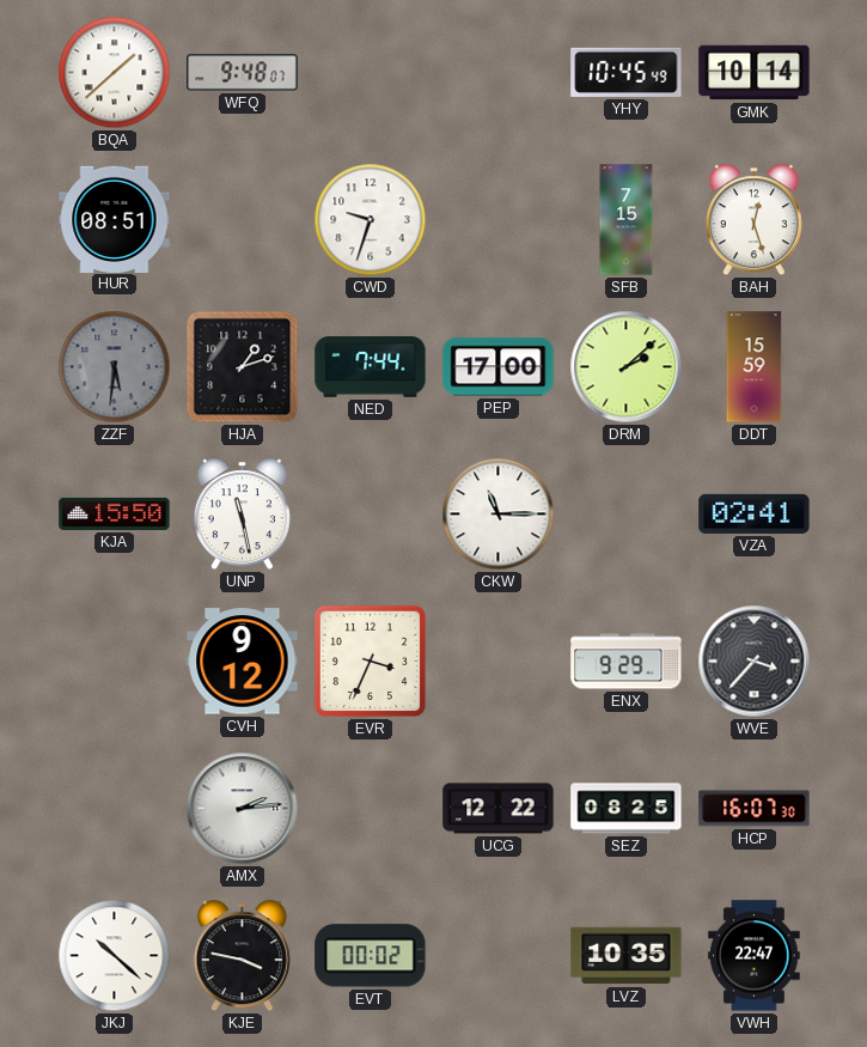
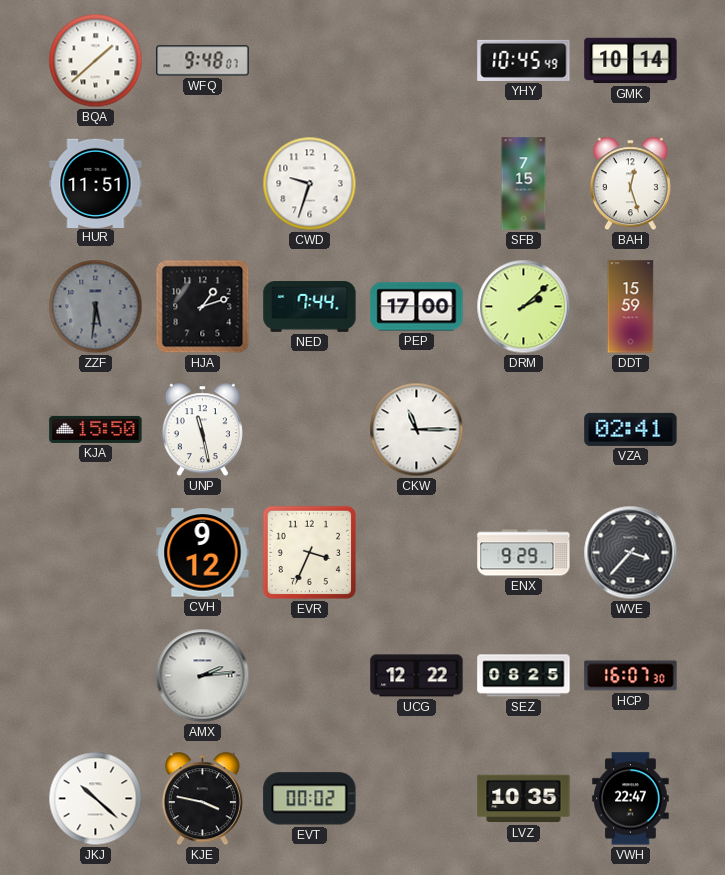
HUR: 08:51 -> 11:51
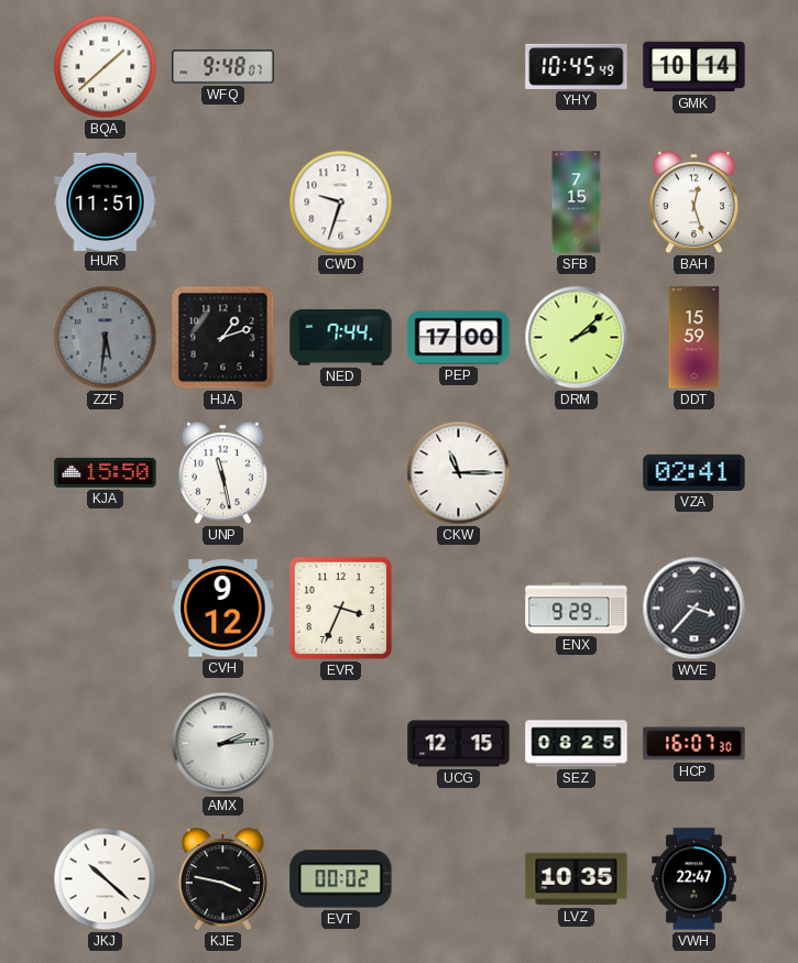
UCG: 12:22 -> 12:15
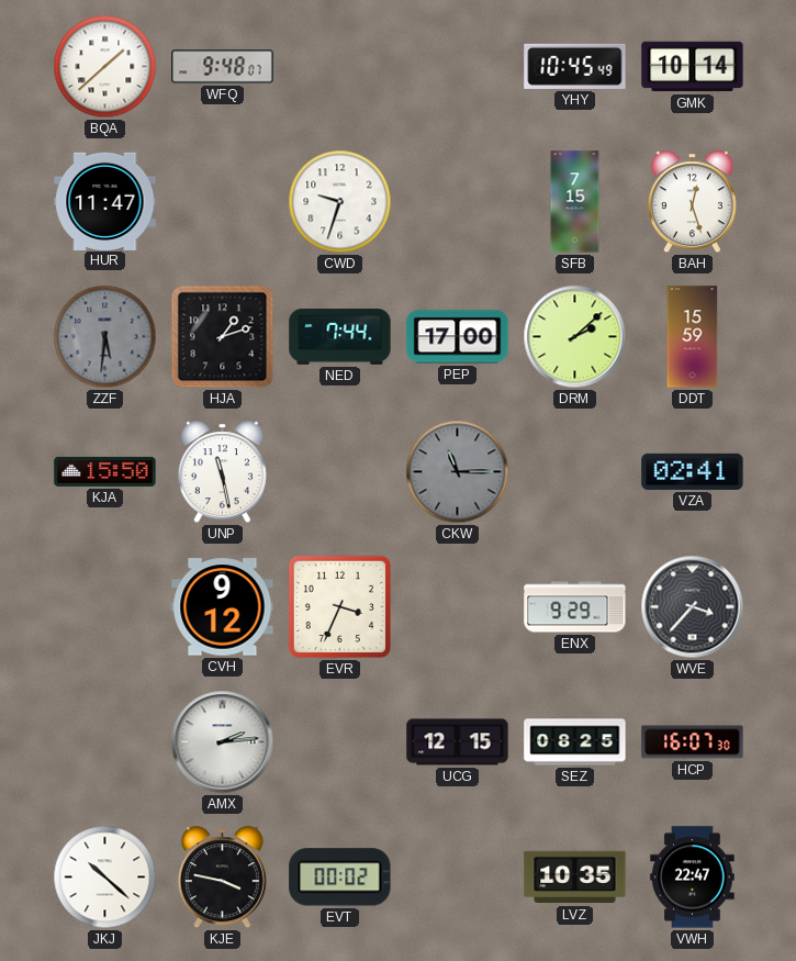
HUR: 11:51 -> 11:47
CKW dial: white -> grey
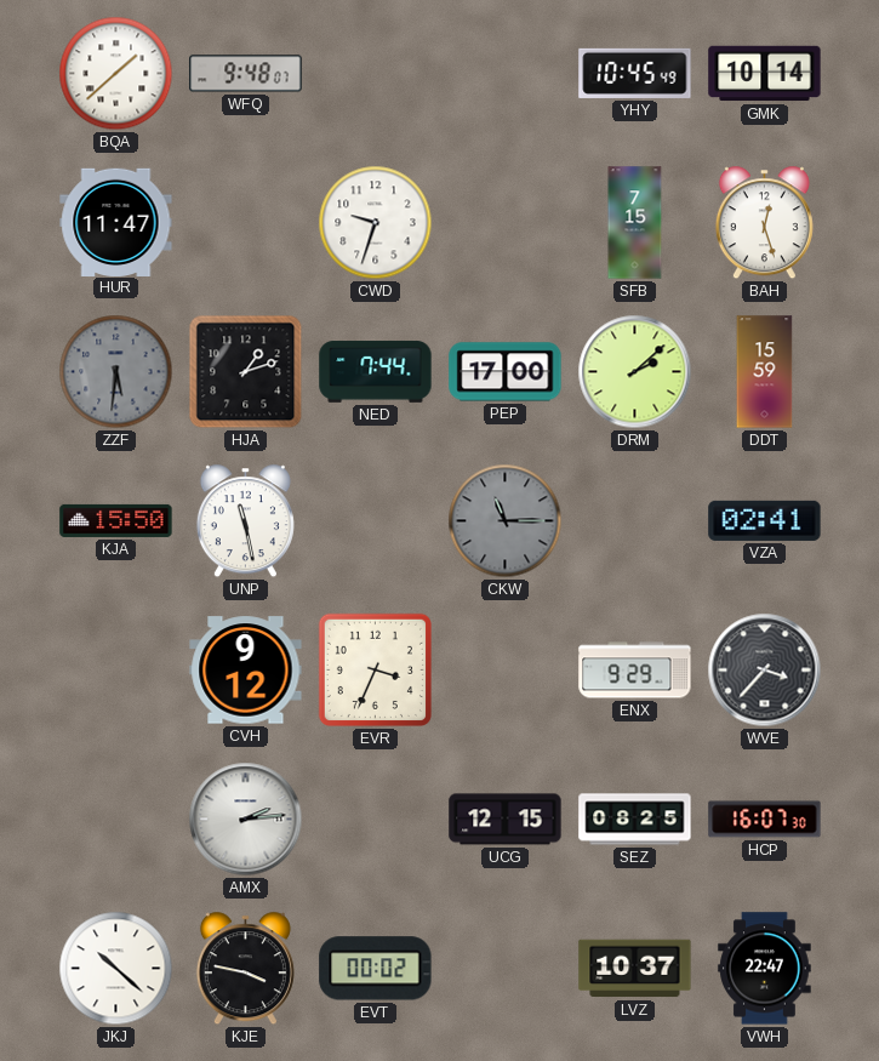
LVZ: 10:35 -> 10:37
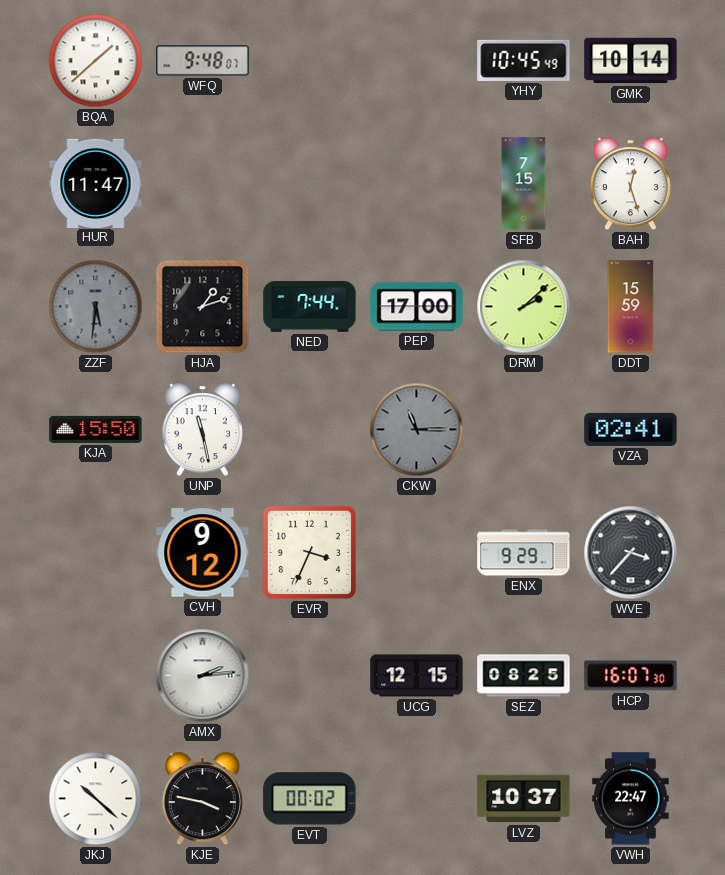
CWD: 9:33 -> none
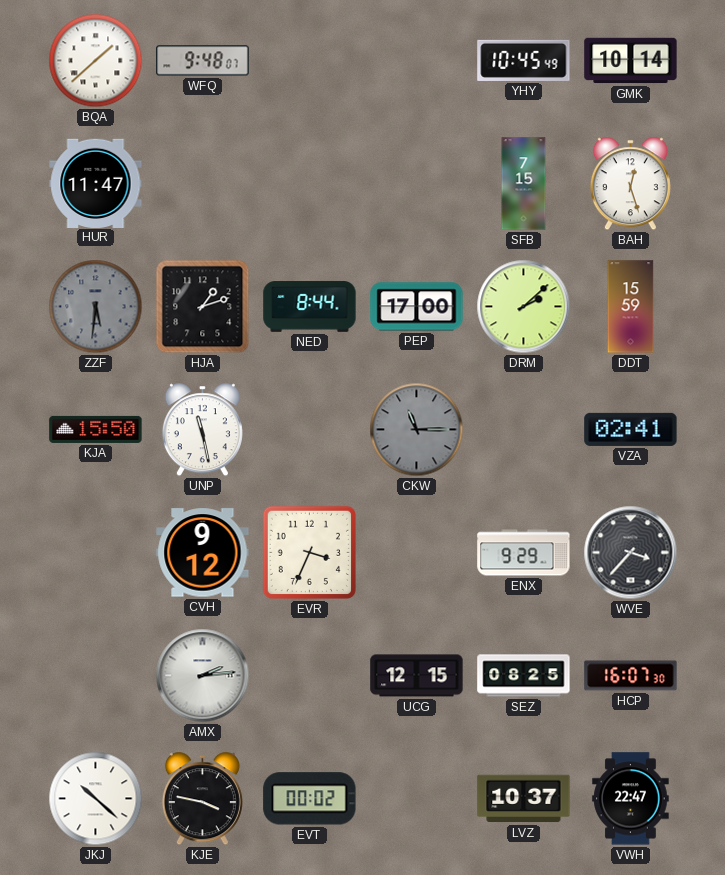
NED: 7:44 -> 8:44
